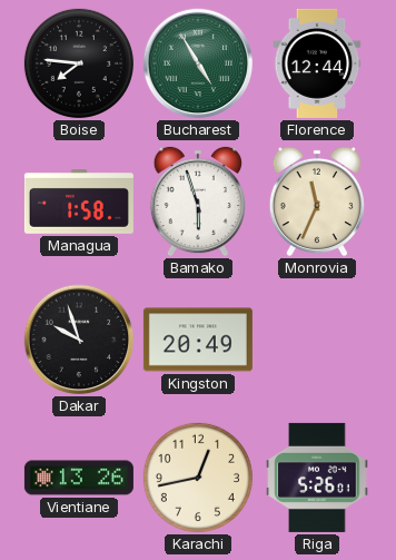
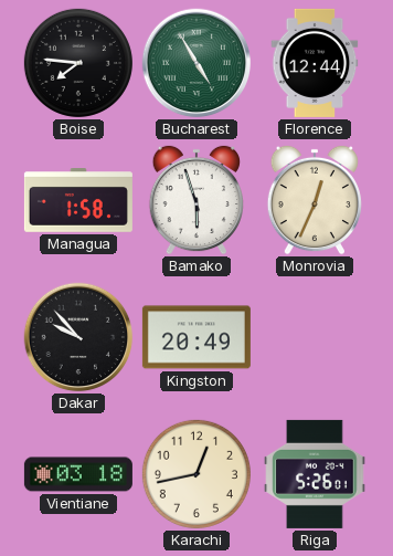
Monrovia: 11:34 -> 12:34
Dakar: 9:57 -> 9:53
Vientiane: 13:26 -> 03:18
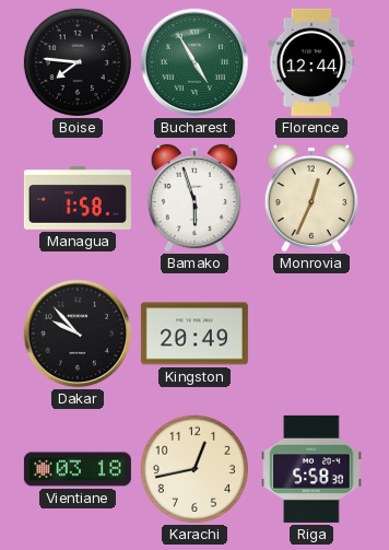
Riga: 5:26 -> 5:58
